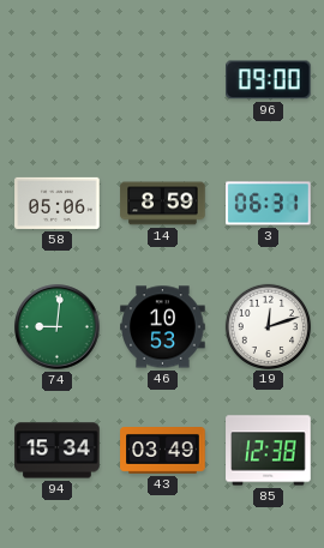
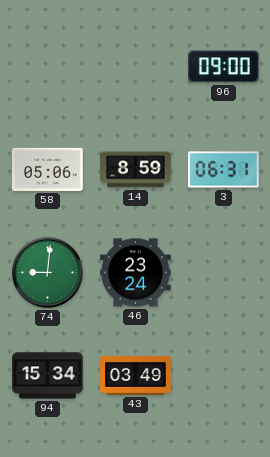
46: 10:53 -> 23:24
19: 12:12 -> none
85: 12:38 -> none
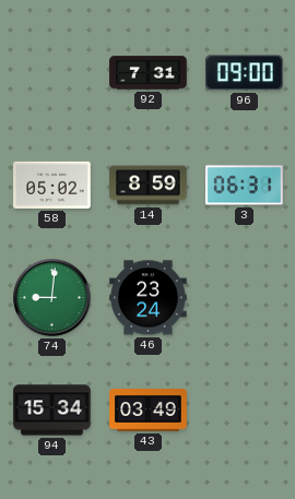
92: none -> 7:31
58: 05:06 -> 05:02
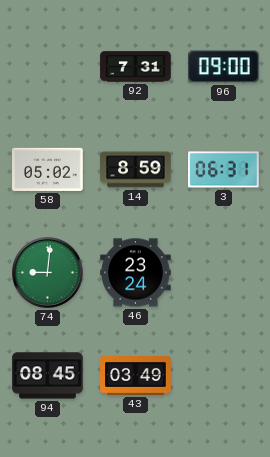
94: 15:34 -> 08:45
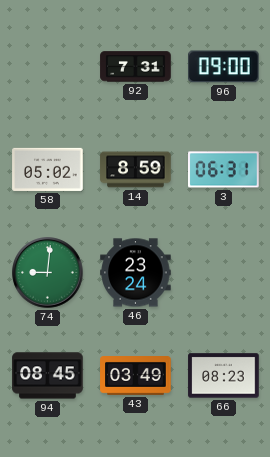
66: none -> 08:23
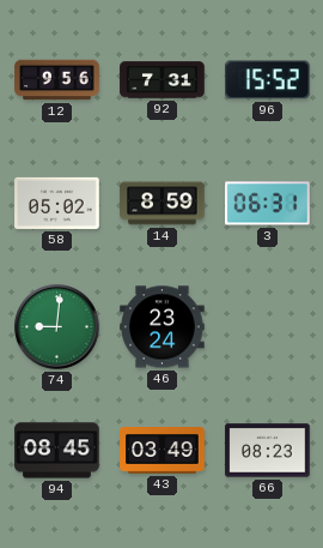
12: none -> 9:56
96: 09:00 -> 15:52
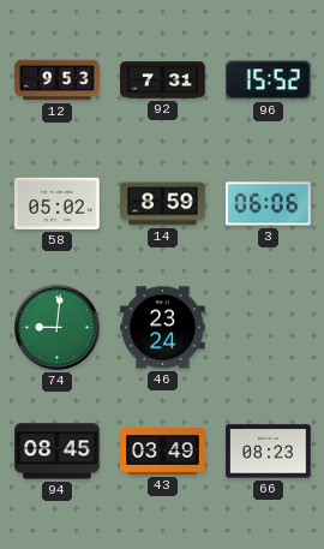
12: 9:56 -> 9:53
3: 06:31 -> 06:06
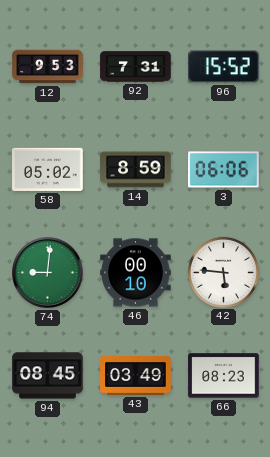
46: 23:24 -> 00:10
42: none -> 5:46
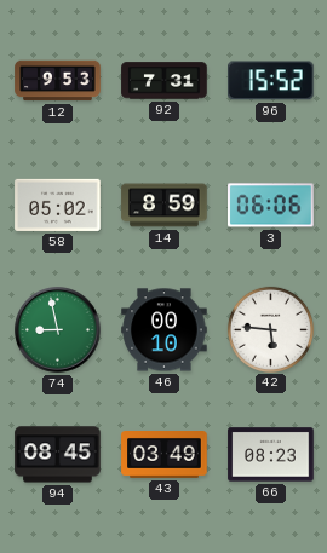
74: 9:01 -> 8:58
